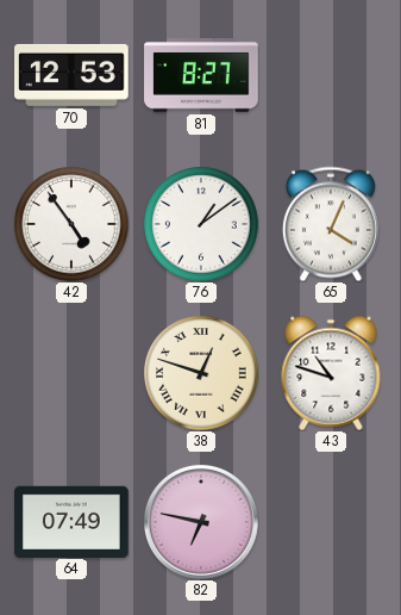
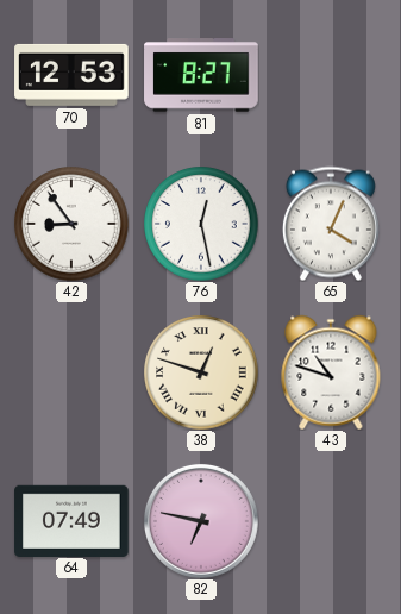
42: 4:54 -> 8:54
76: 1:09 -> 12:28
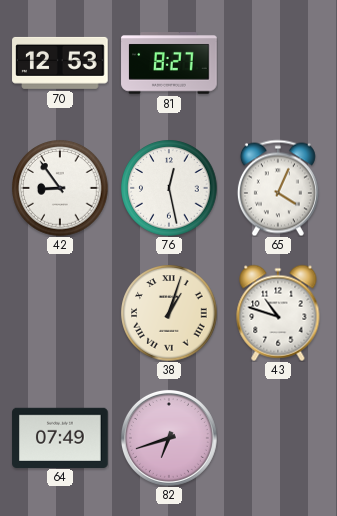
38: 12:48 -> 1:03
82: 6:47 -> 6:42
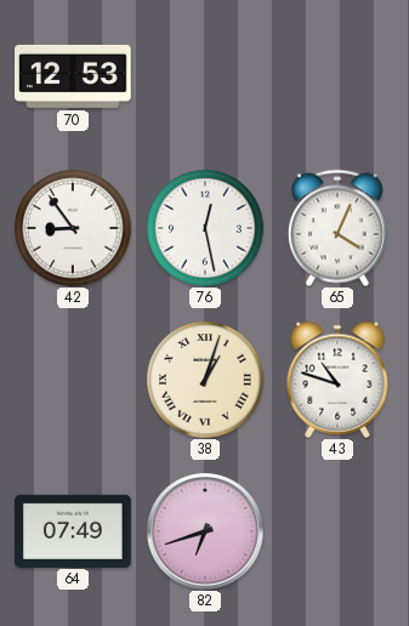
81: 8:27 -> none
